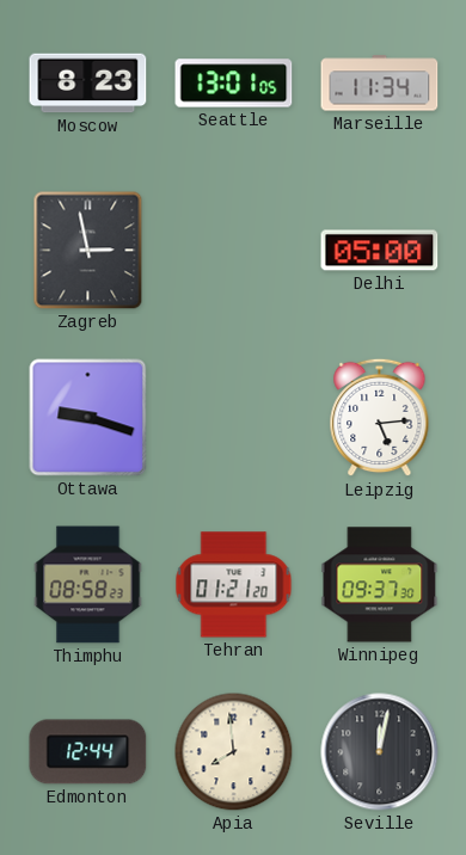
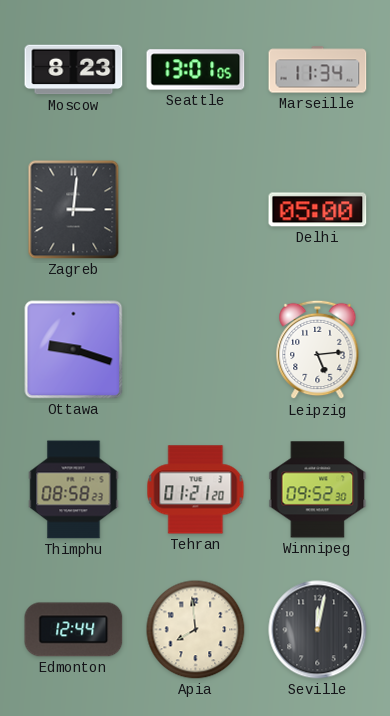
Zagreb: 2:58 -> 3:01
Winnipeg: 09:37 -> 09:52
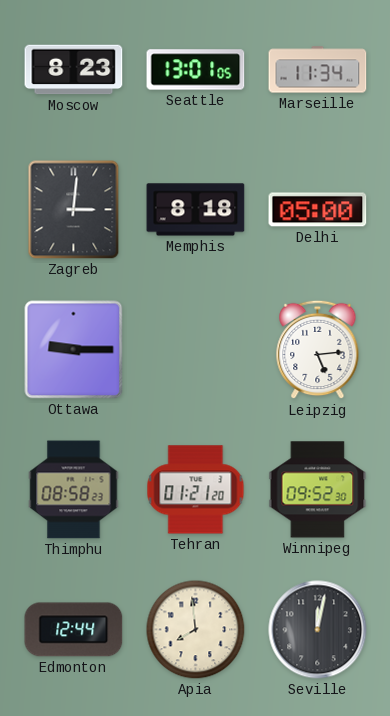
Memphis: none -> 8:18
Ottawa: 9:18 -> 9:15
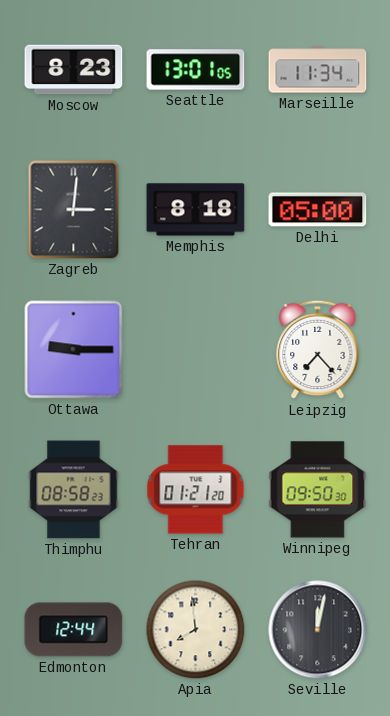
Leipzig: 5:14 -> 7:23
Winnipeg: 09:52 -> 09:50
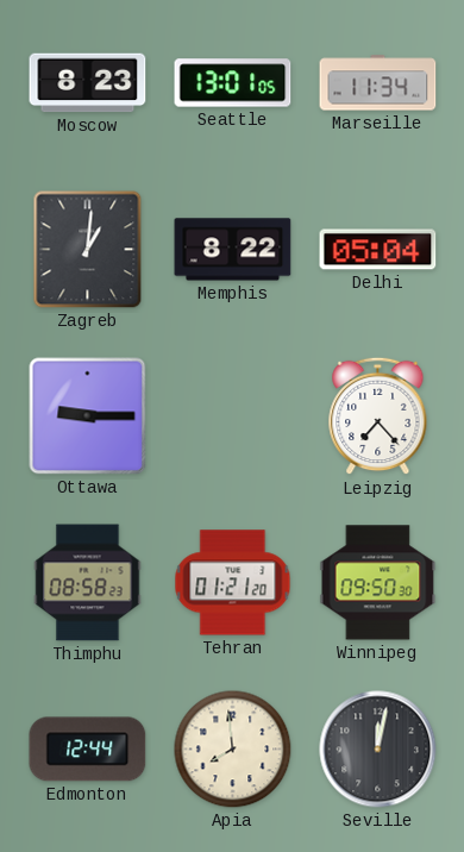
Zagreb: 3:01 -> 1:01
Memphis: 8:18 -> 8:22
Delhi: 05:00 -> 05:04
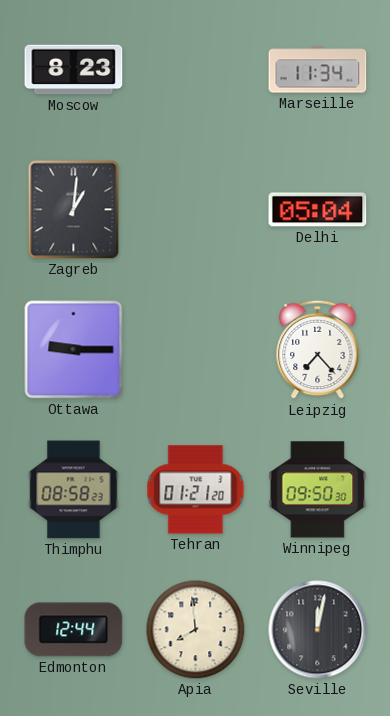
Seattle: 13:01 -> none
Memphis: 8:22 -> none
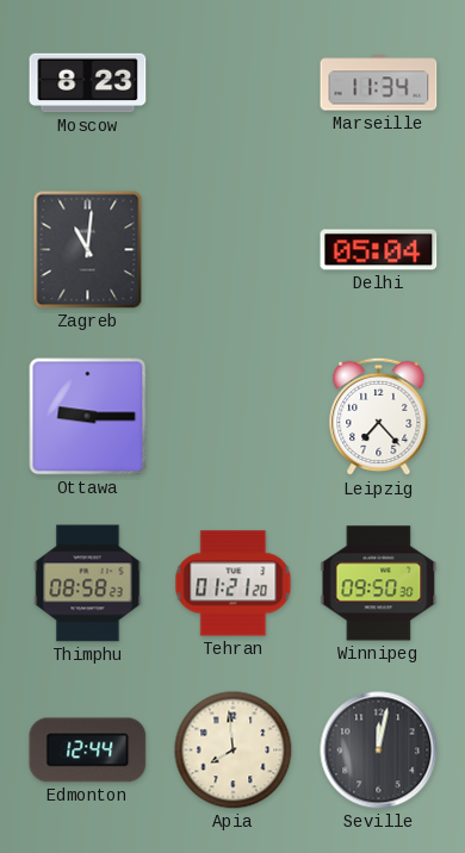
Zagreb: 1:01 -> 11:01
